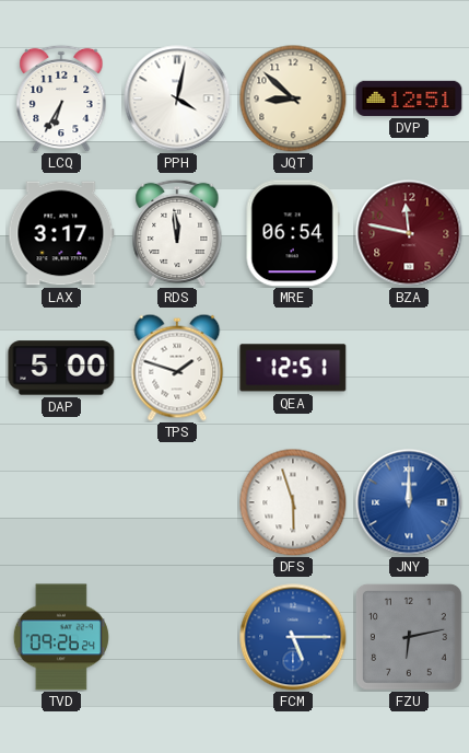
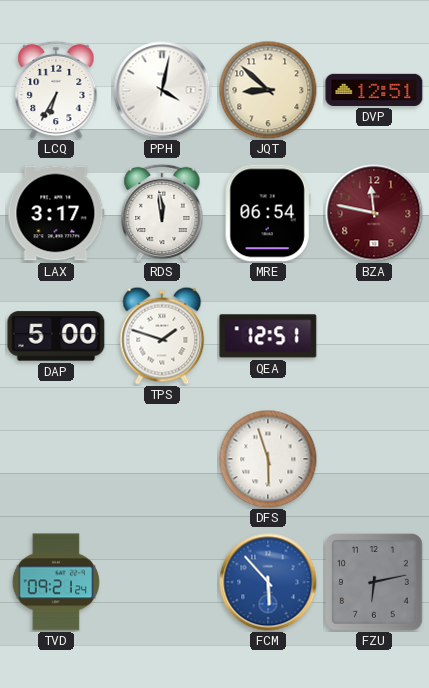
JNY: 12:00 -> none
TVD: 09:26 -> 09:21
FCM: 5:15 -> 5:53
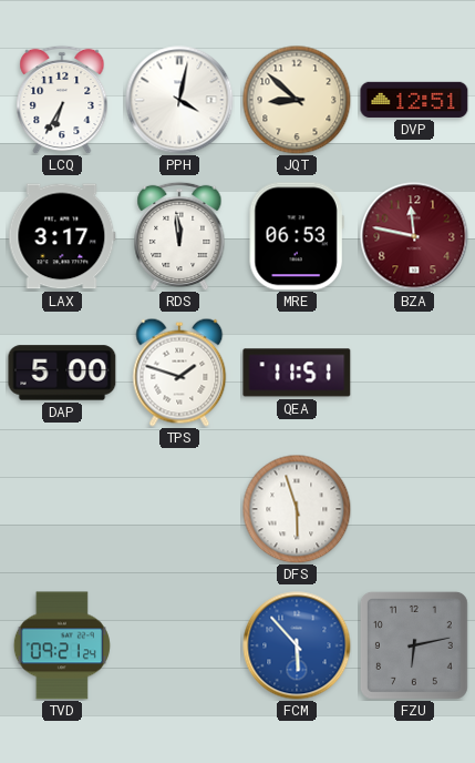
MRE: 06:54 -> 06:53
QEA: 12:51 -> 11:51
